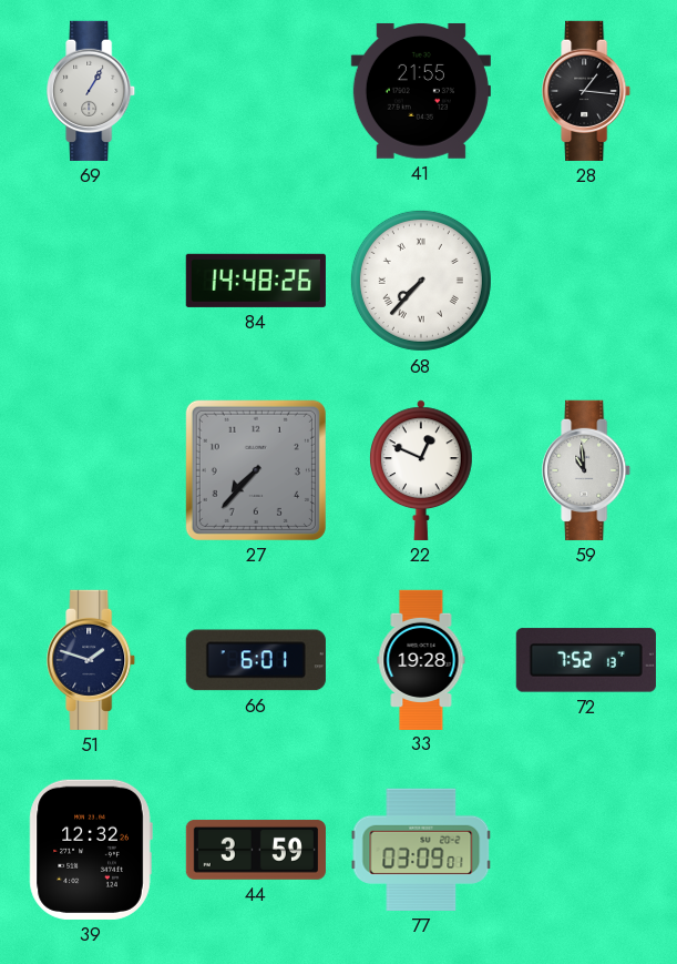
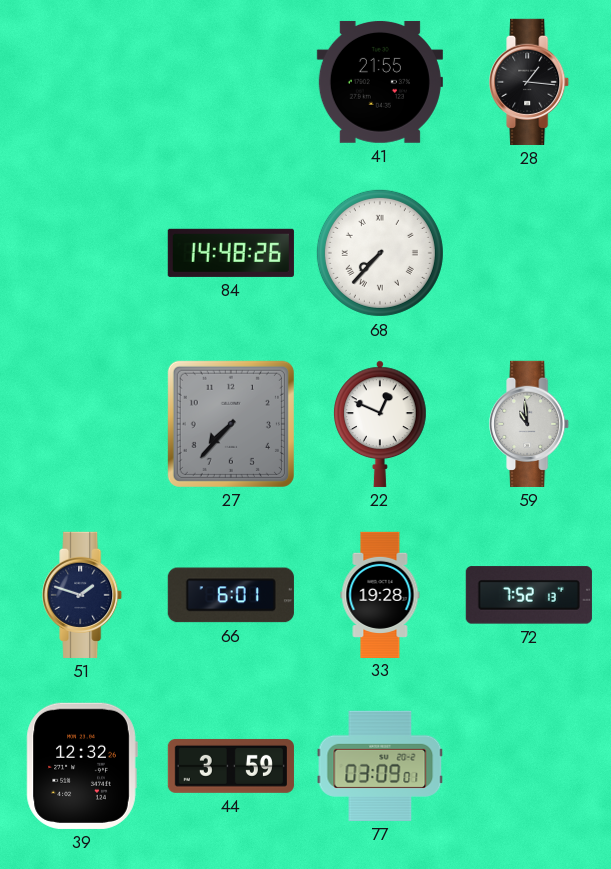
69: 1:05 -> none
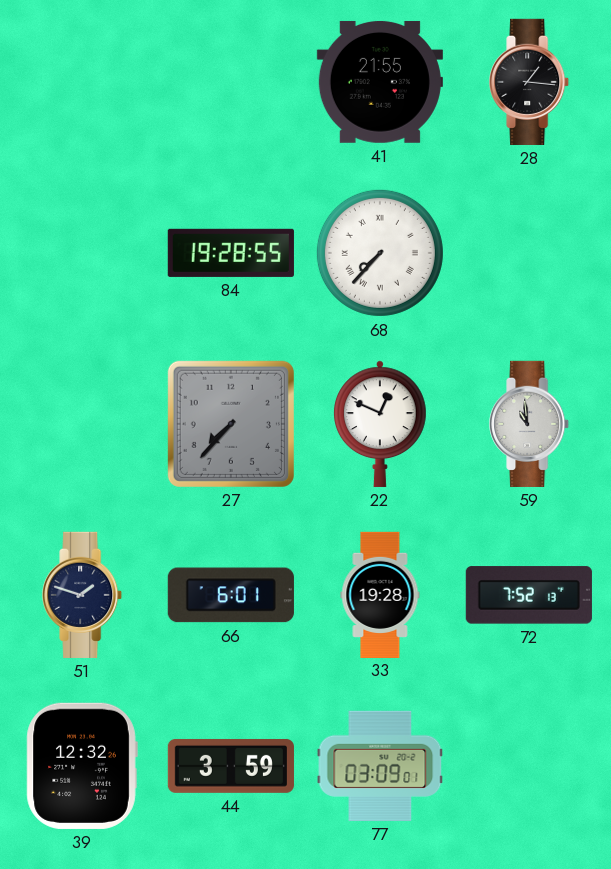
84: 14:48 -> 19:28
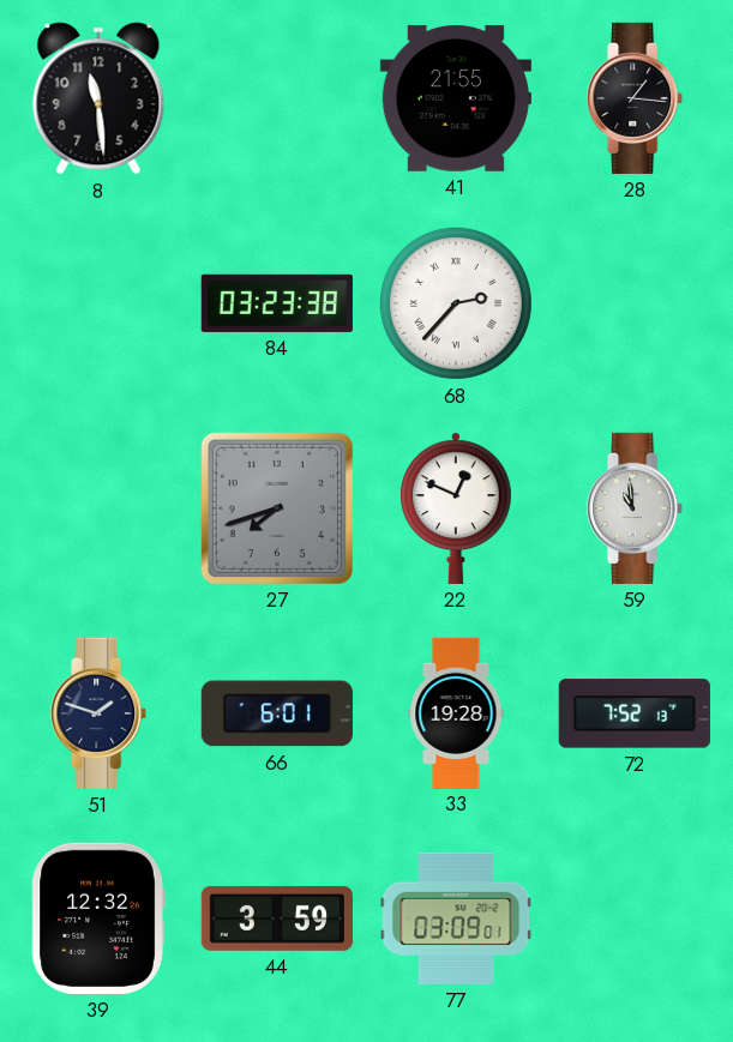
8: none -> 11:29
84: 19:28 -> 03:23
68: 7:37 -> 2:37
27: 7:37 -> 7:42
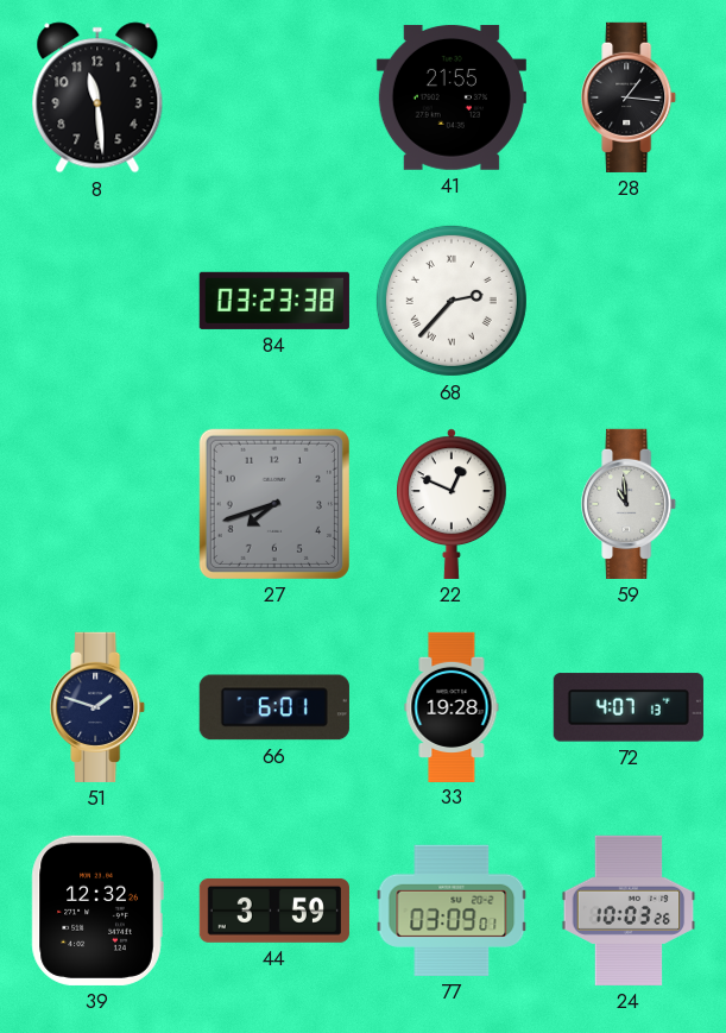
72: 7:52 -> 4:07
24: none -> 10:03
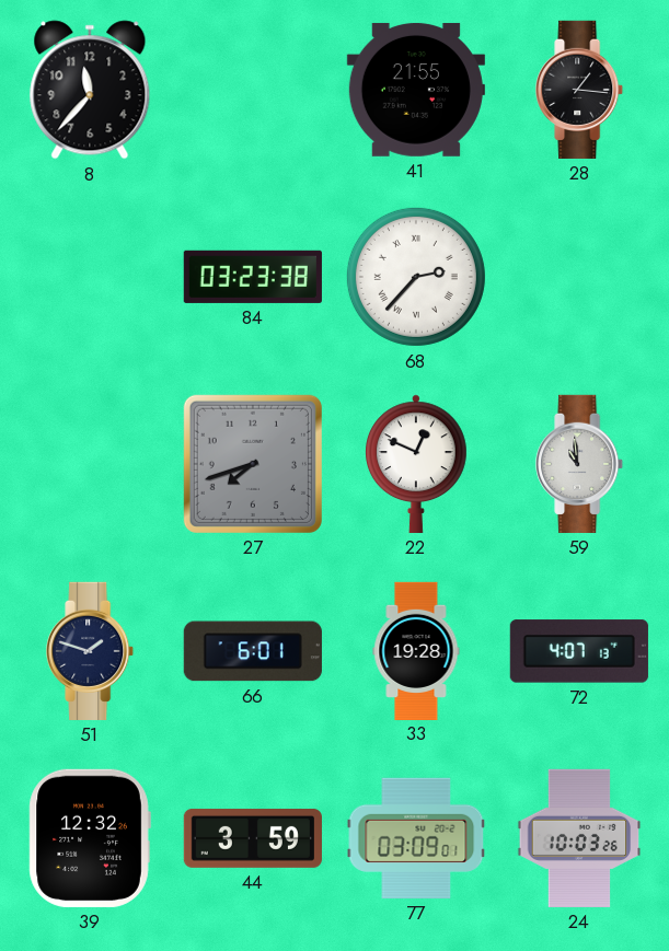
8: 11:29 -> 11:37
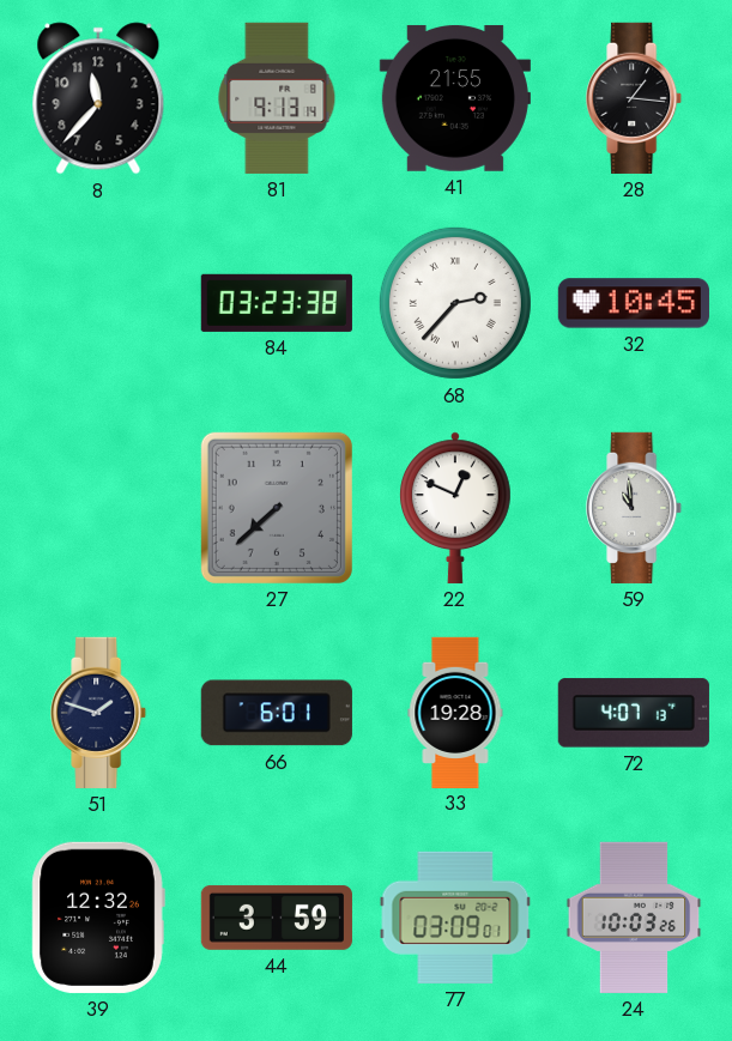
81: none -> 9:13
32: none -> 10:45
27: 7:42 -> 7:38
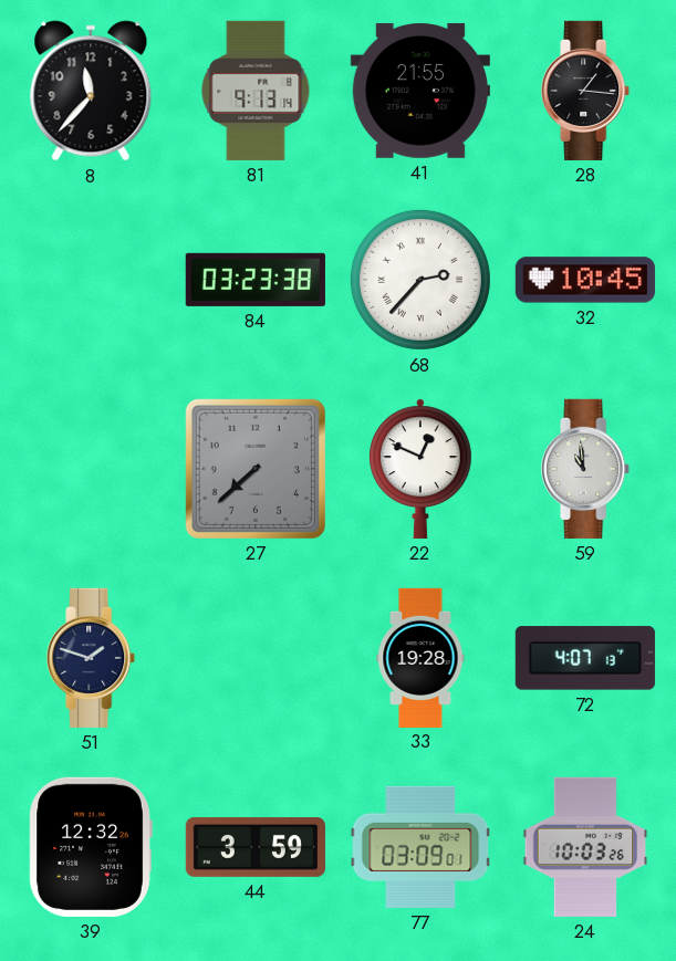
66: 6:01 -> none
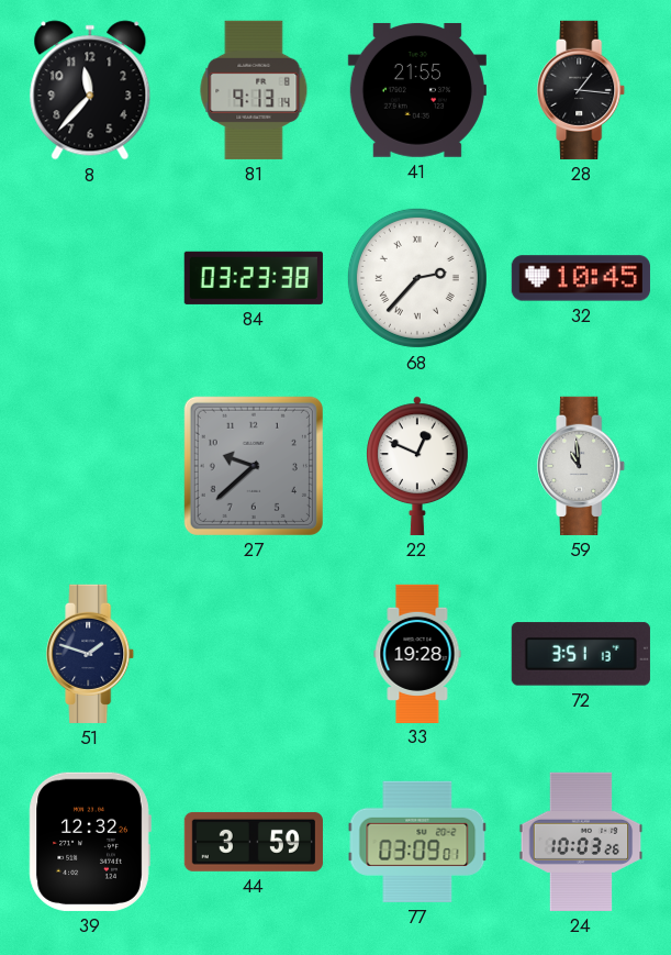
27: 7:38 -> 9:38
72: 4:07 -> 3:51
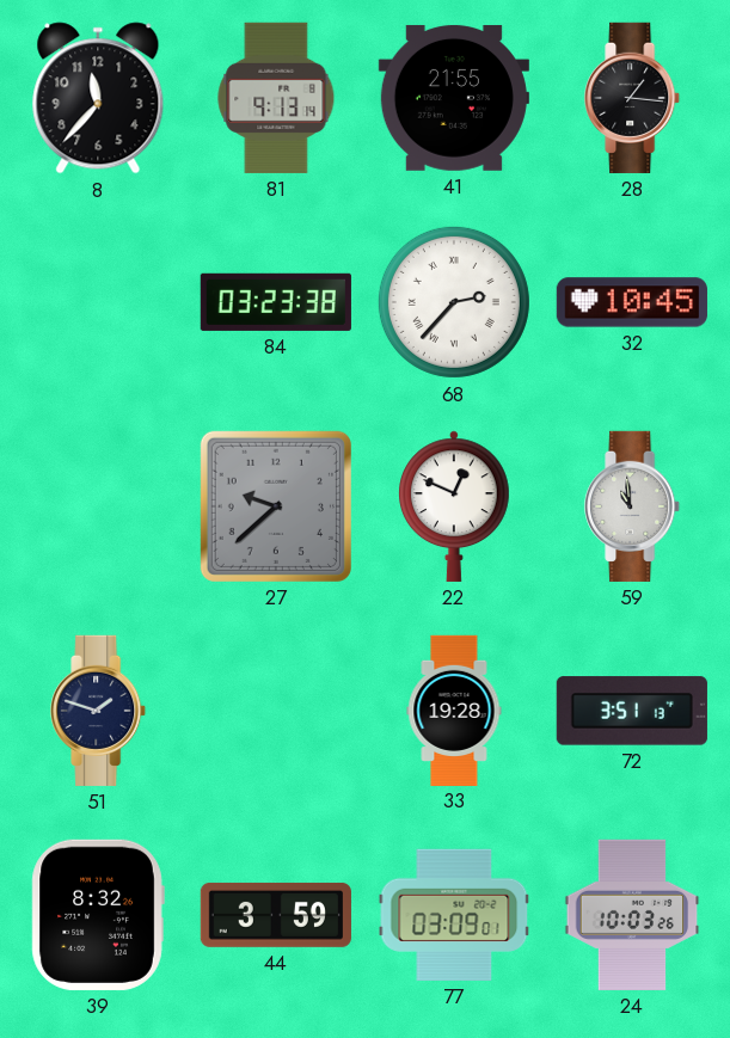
39: 12:32 -> 8:32
